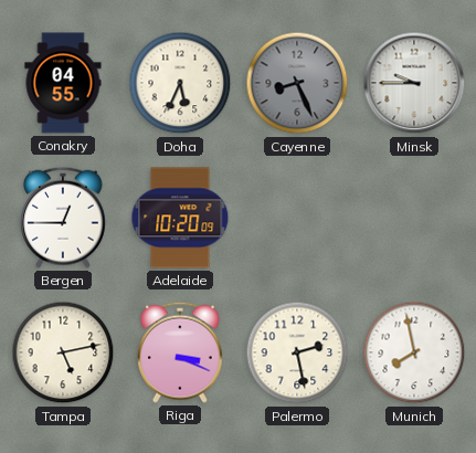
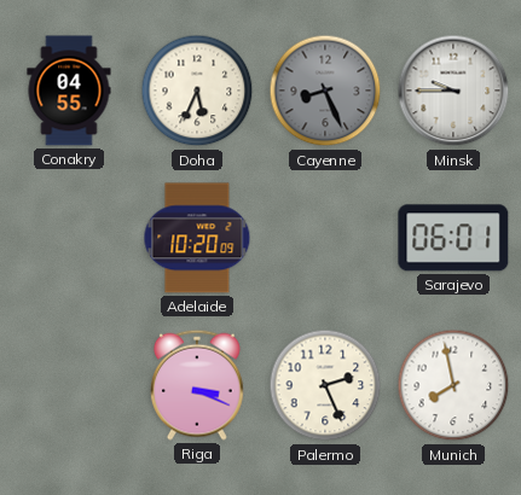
Bergen: 12:45 -> none
Sarajevo: none -> 06:01
Tampa: 5:13 -> none
Palermo: 2:28 -> 2:26
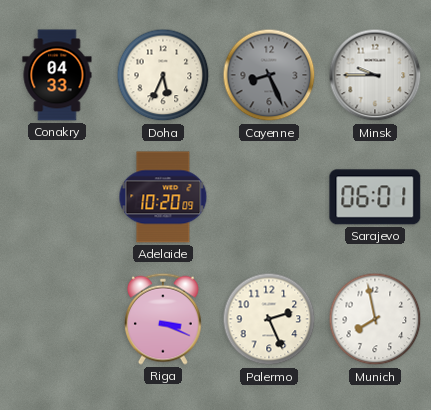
Conakry: 04:55 -> 04:33
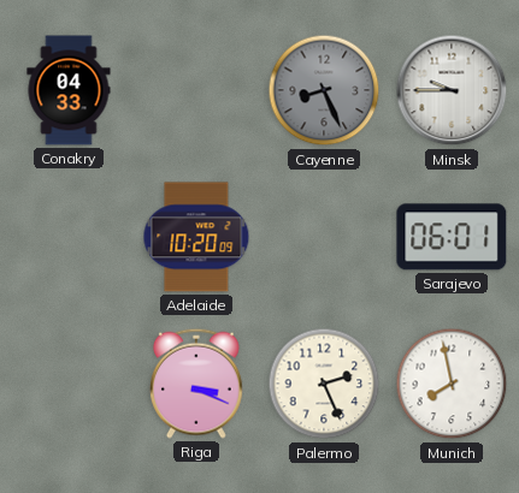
Doha: 5:34 -> none
